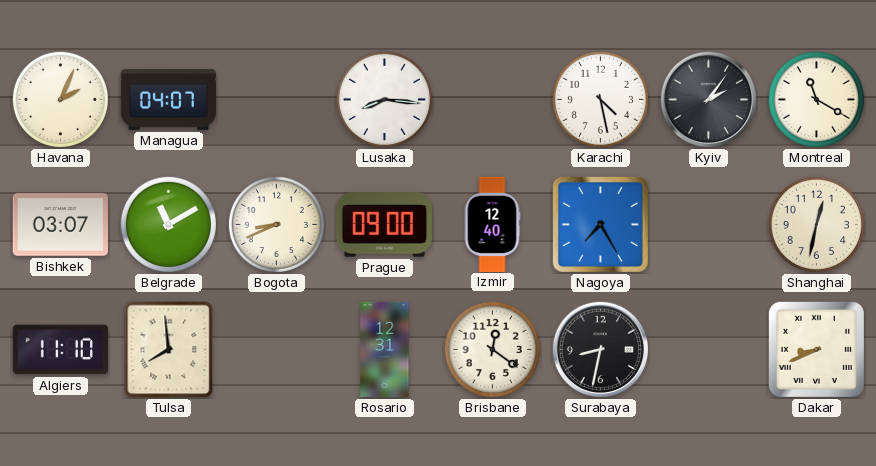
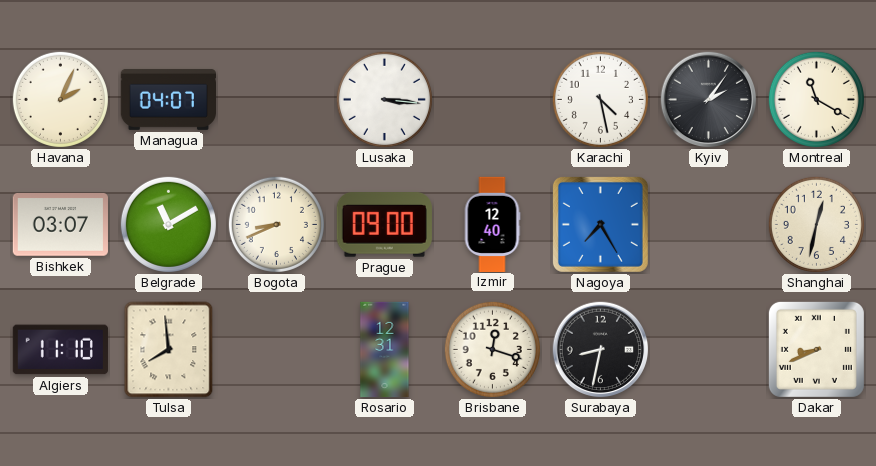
Lusaka: 8:16 -> 3:16
Brisbane: 12:21 -> 12:18
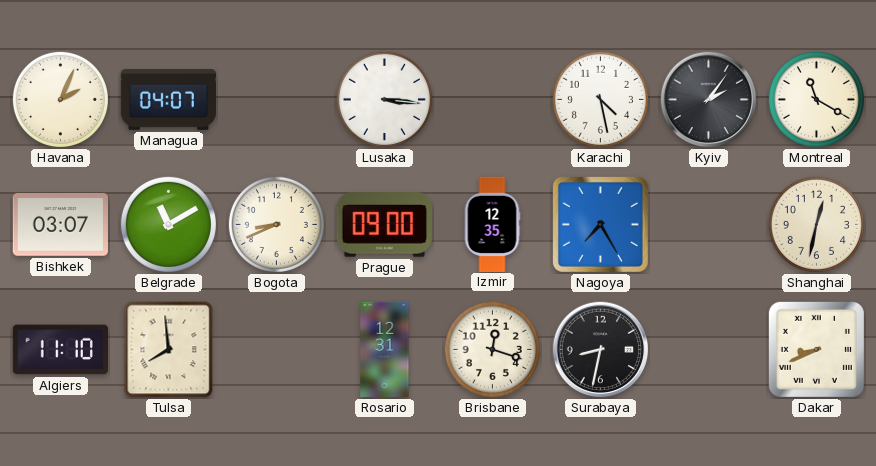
Izmir: 12:40 -> 12:35
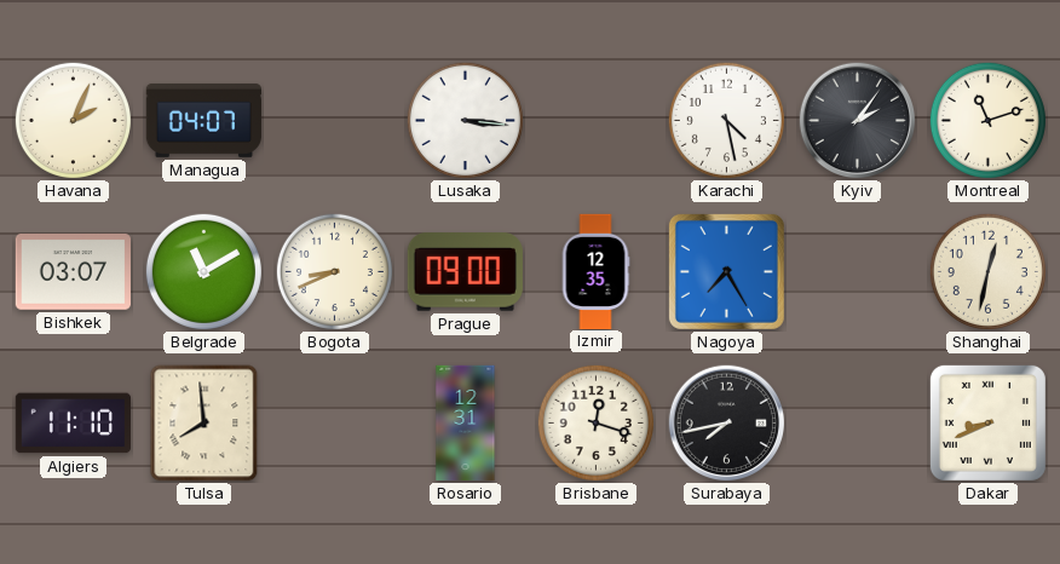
Montreal: 11:20 -> 11:12
Surabaya: 8:32 -> 7:43
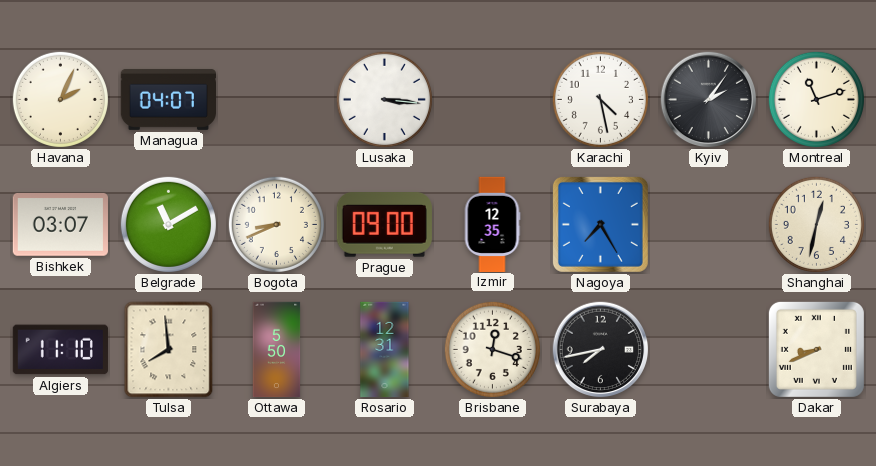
Ottawa: none -> 5:50
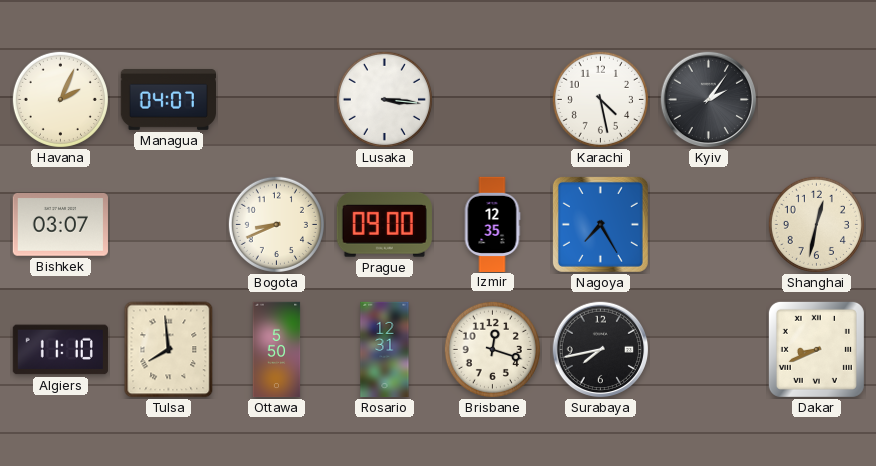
Montreal: 11:12 -> none
Belgrade: 11:10 -> none
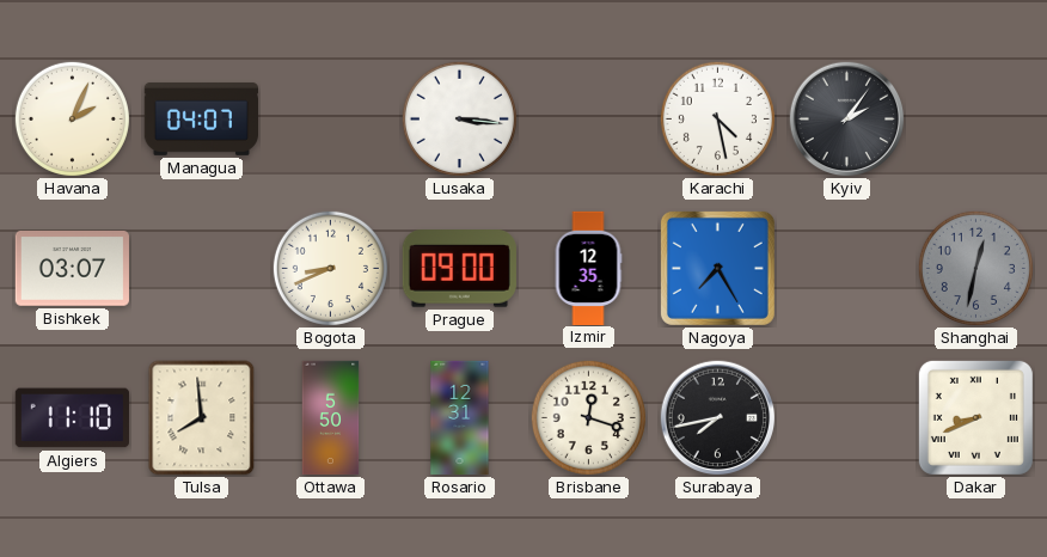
Shanghai dial: cream -> grey
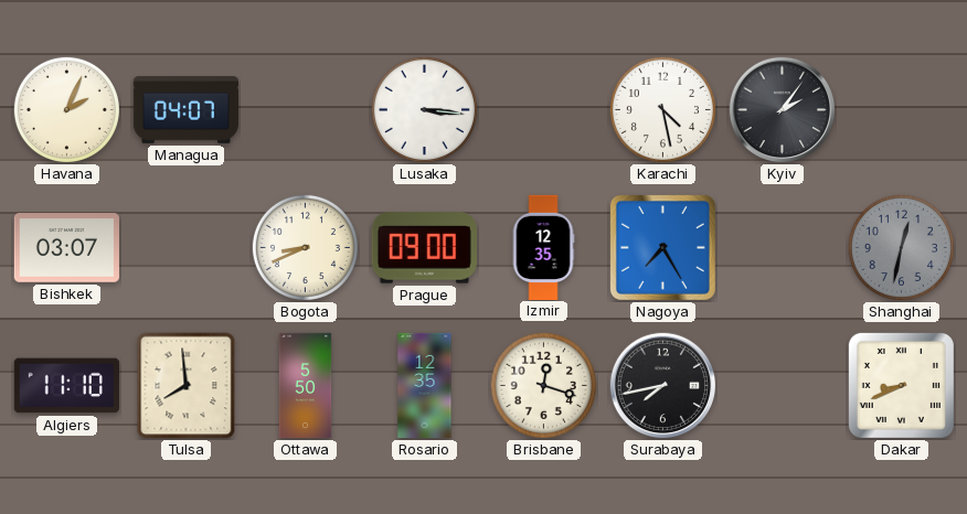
Rosario: 12:31 -> 12:35
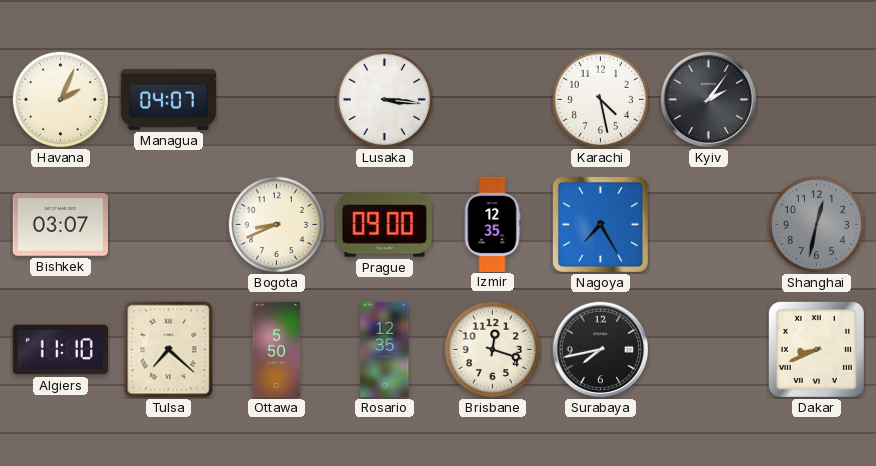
Tulsa: 7:59 -> 7:22
